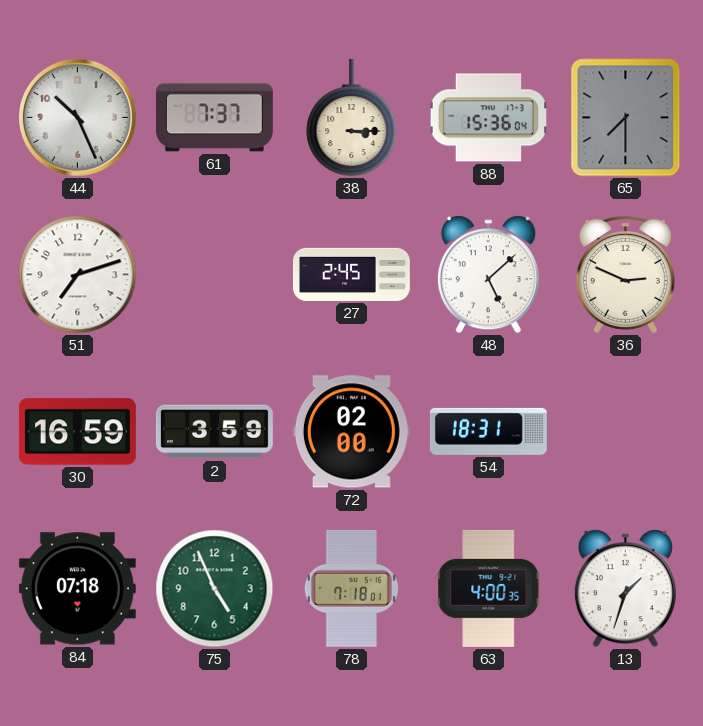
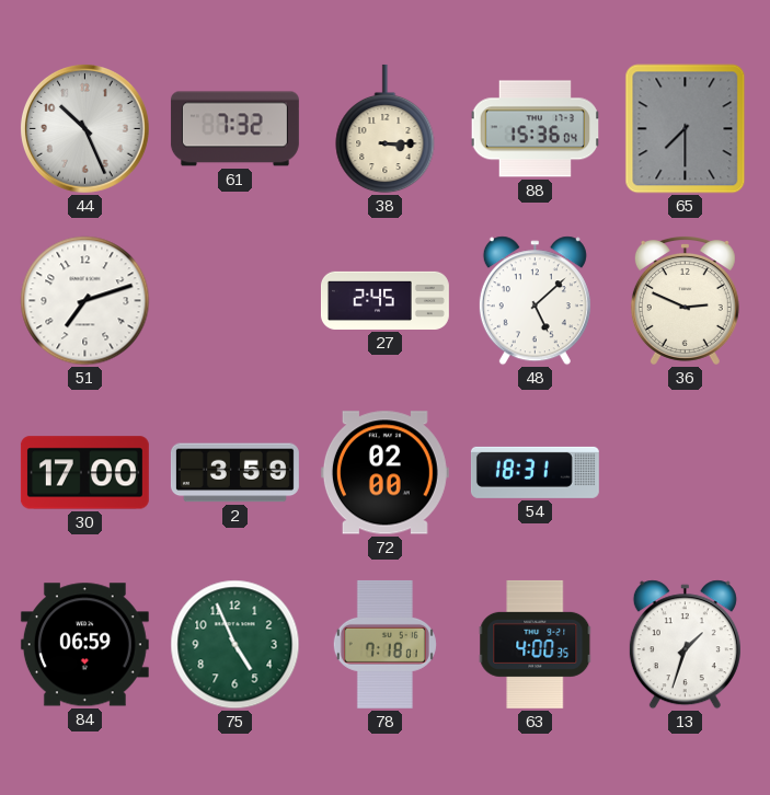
61: 7:37 -> 7:32
30: 16:59 -> 17:00
84: 07:18 -> 06:59
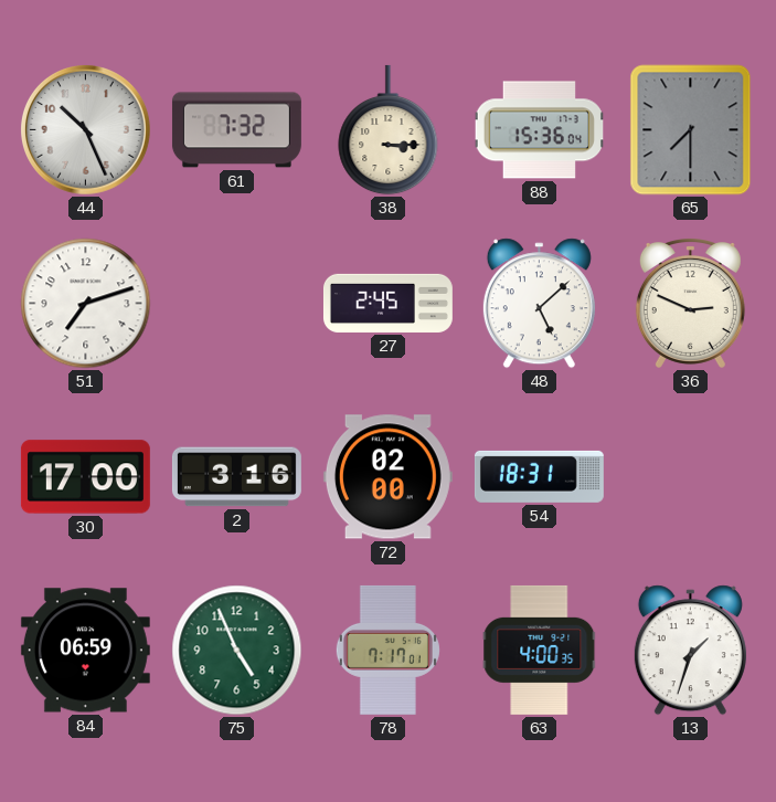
2: 3:59 -> 3:16
78: 7:18 -> 7:17
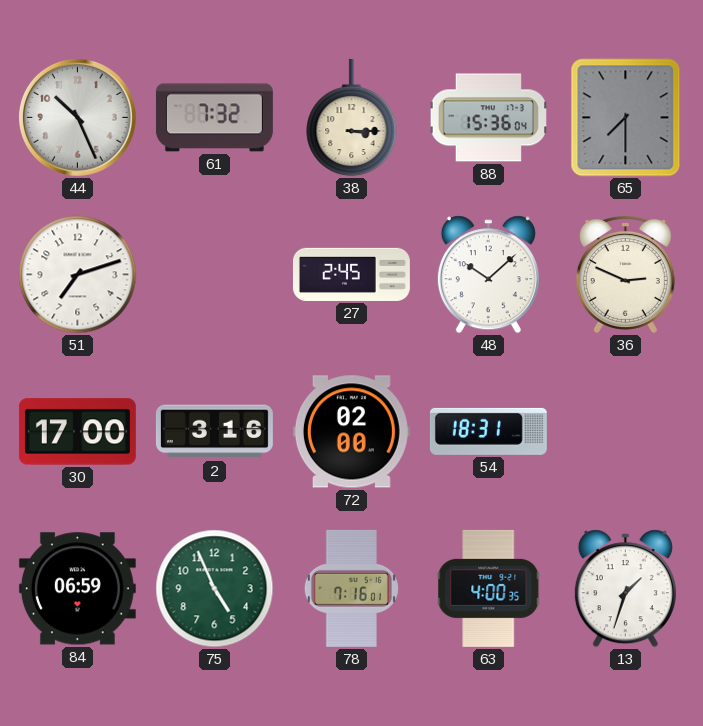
48: 5:08 -> 10:08
78: 7:17 -> 7:16
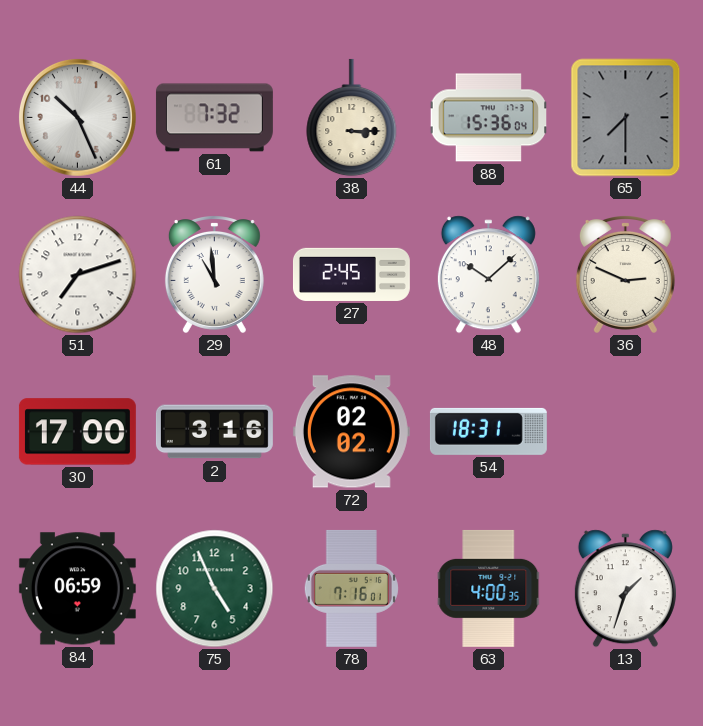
29: none -> 10:59
72: 02:00 -> 02:02
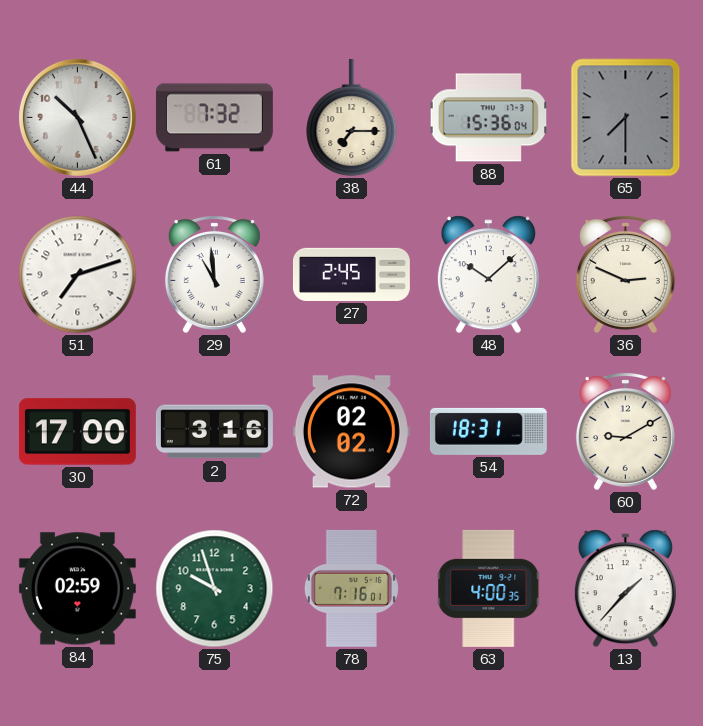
38: 3:15 -> 7:15
60: none -> 9:10
84: 06:59 -> 02:59
75: 4:56 -> 9:57
13: 1:33 -> 1:37
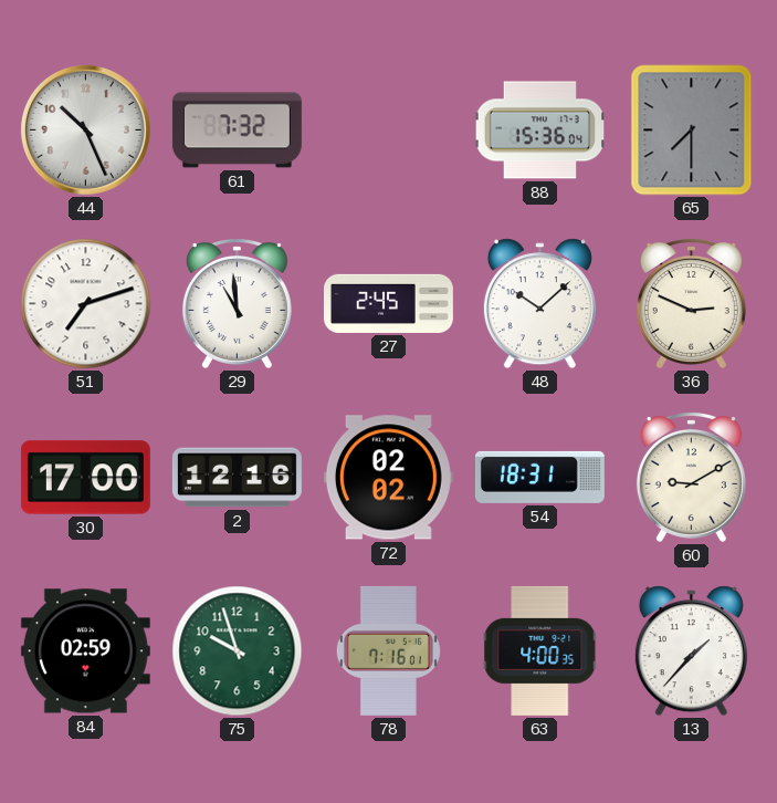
38: 7:15 -> none
2: 3:16 -> 12:16
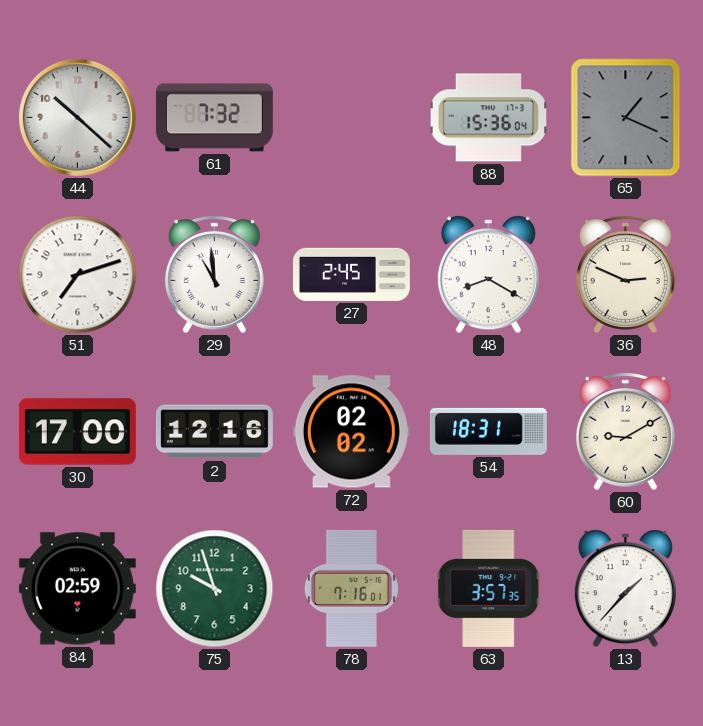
44: 10:26 -> 10:22
65: 7:30 -> 1:19
48: 10:08 -> 8:20
63: 4:00 -> 3:57
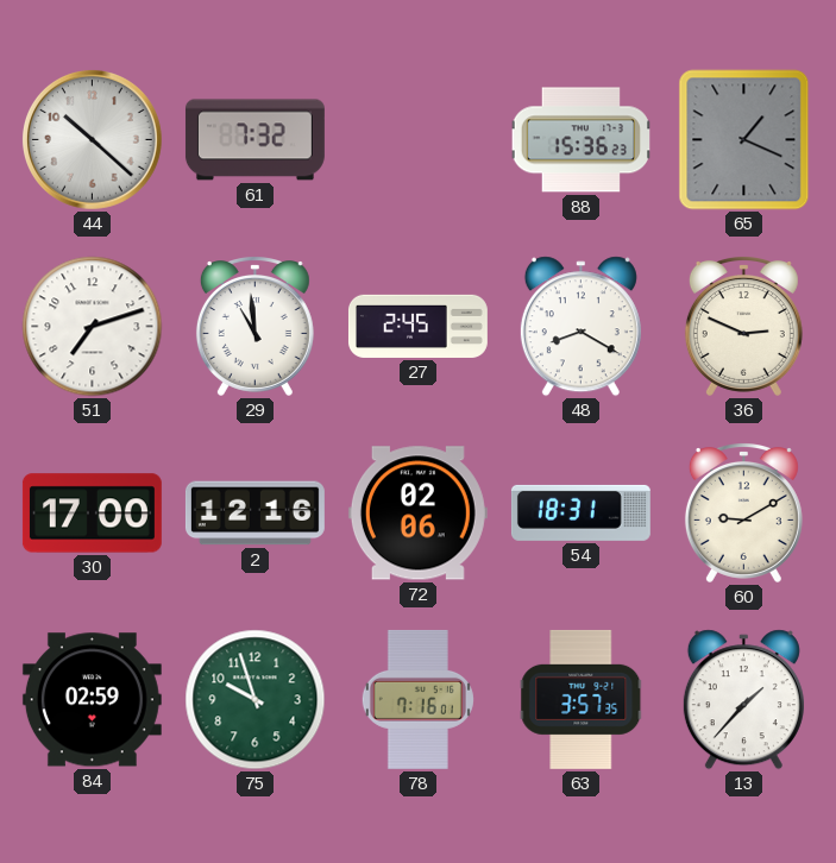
88: 15:36:04 -> 15:36:23
72: 02:02 -> 02:06
